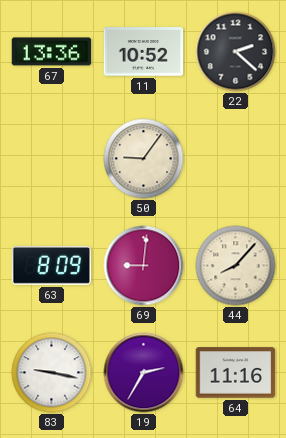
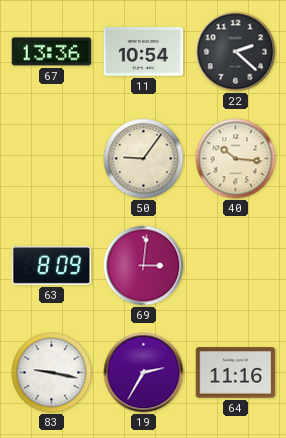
11: 10:52 -> 10:54
40: none -> 10:16
69: 9:01 -> 3:01
44: 8:07 -> none
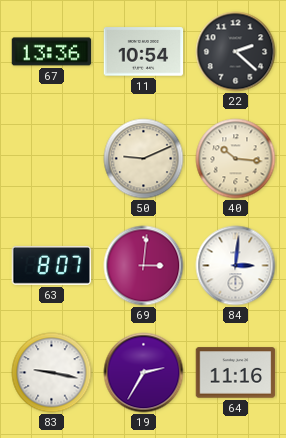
50: 9:06 -> 9:11
63: 8:09 -> 8:07
84: none -> 3:01
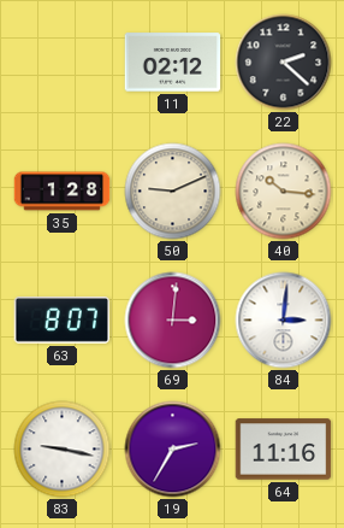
67: 13:36 -> none
11: 10:54 -> 02:12
35: none -> 1:28
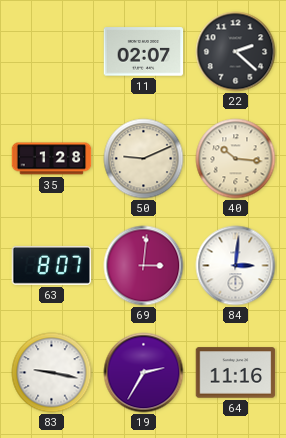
11: 02:12 -> 02:07
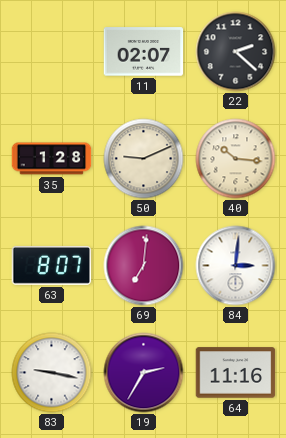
69: 3:01 -> 7:01
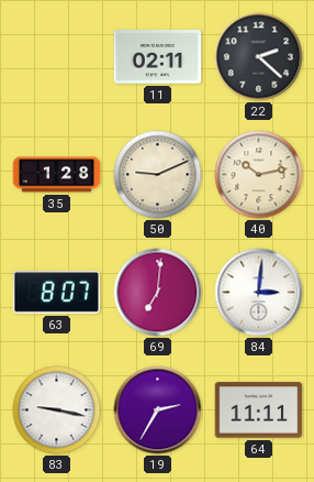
11: 02:07 -> 02:11
40: 10:16 -> 10:13
64: 11:16 -> 11:11
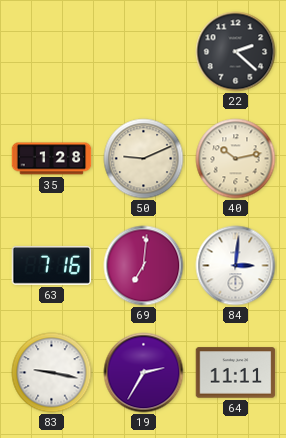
11: 02:11 -> none
63: 8:07 -> 7:16
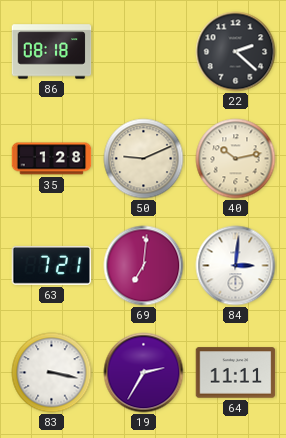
86: none -> 08:18
63: 7:16 -> 7:21
83: 9:17 -> 3:17
